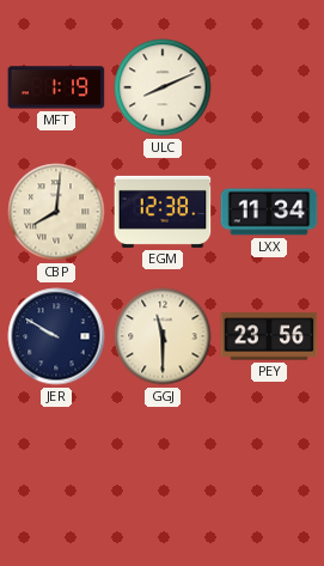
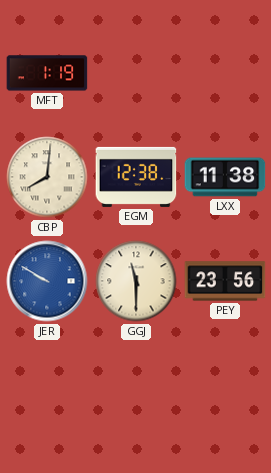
ULC: 8:11 -> none
LXX: 11:34 -> 11:38
JER dial: navy -> blue
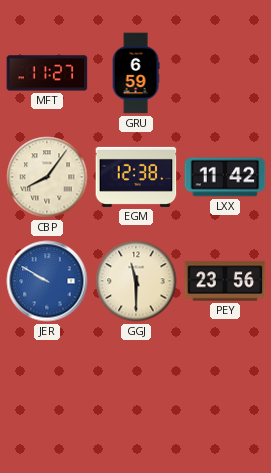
MFT: 1:19 -> 11:27
GRU: none -> 6:59
CBP: 8:01 -> 8:06
LXX: 11:38 -> 11:42
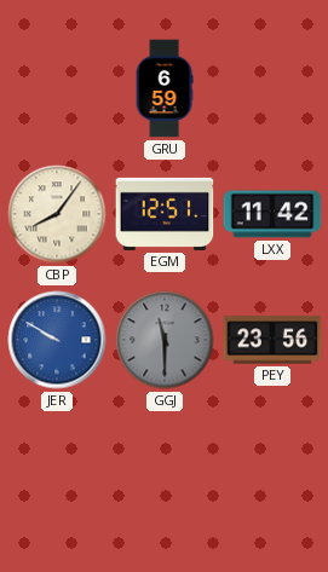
MFT: 11:27 -> none
EGM: 12:38 -> 12:51
GGJ dial: cream -> grey
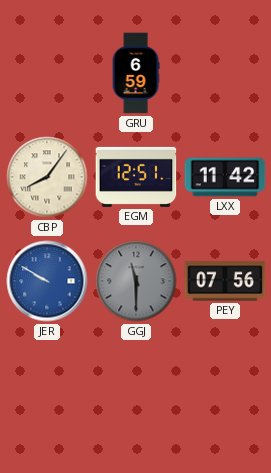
PEY: 23:56 -> 07:56
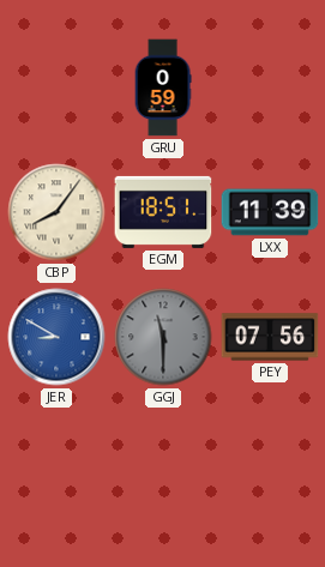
GRU: 6:59 -> 0:59
EGM: 12:51 -> 18:51
LXX: 11:42 -> 11:39
JER: 9:50 -> 8:50
